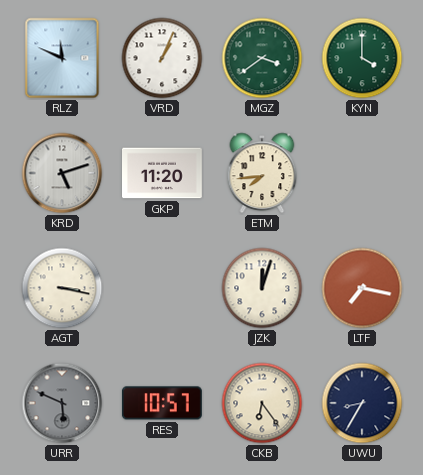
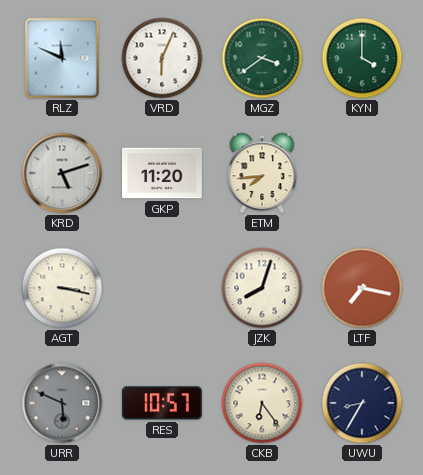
VRD: 1:04 -> 6:04
JZK: 12:03 -> 8:03
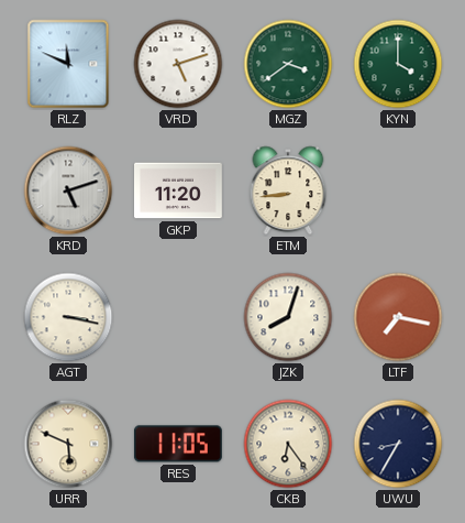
VRD: 6:04 -> 5:12
ETM: 7:44 -> 8:44
URR dial: grey -> cream
RES: 10:57 -> 11:05
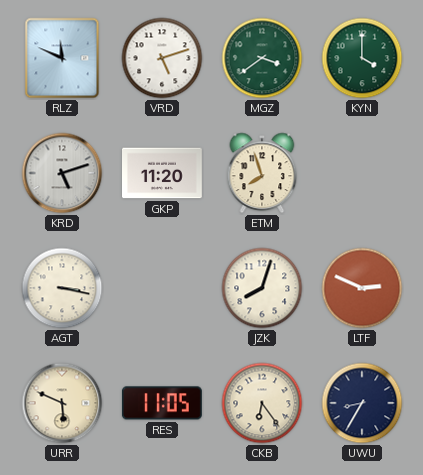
ETM: 8:44 -> 7:57
LTF: 7:17 -> 2:49
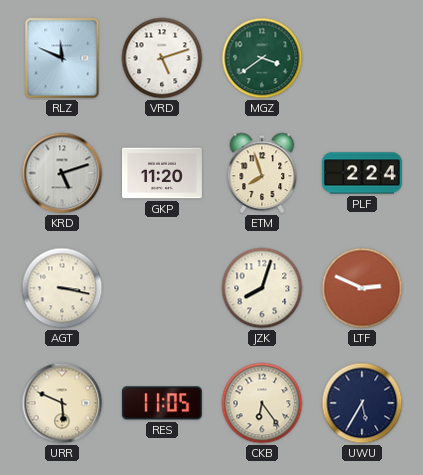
KYN: 4:00 -> none
PLF: none -> 2:24
UWU: 8:35 -> 5:35
